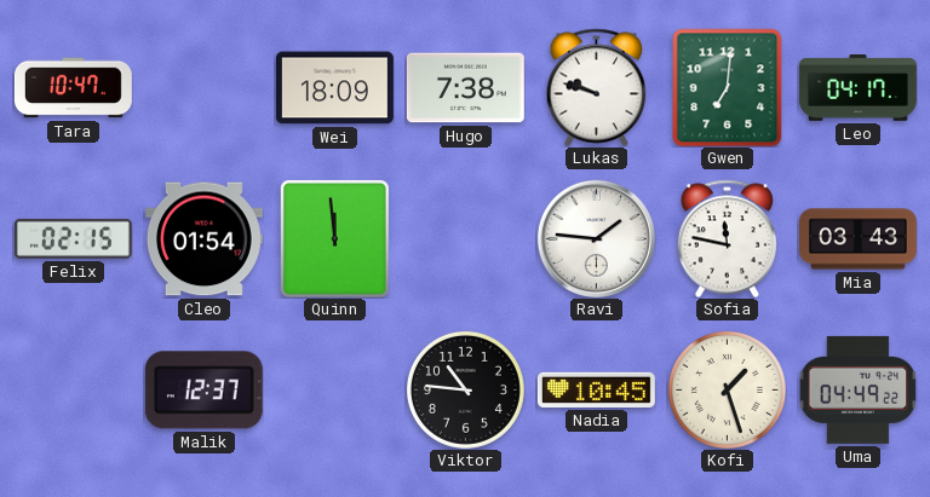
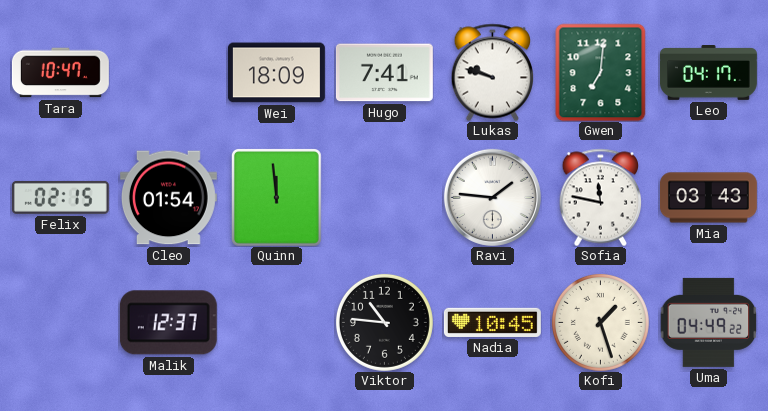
Hugo: 7:38 -> 7:41
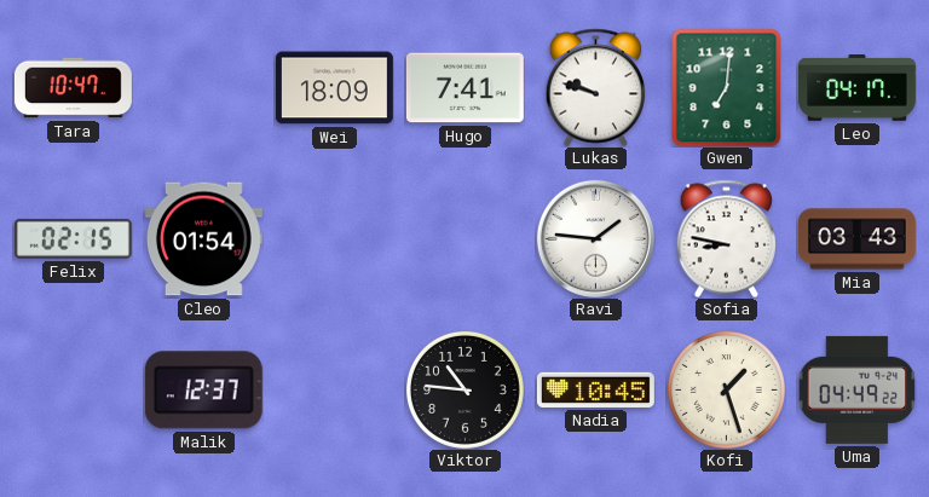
Quinn: 11:59 -> none
Sofia: 11:47 -> 8:47
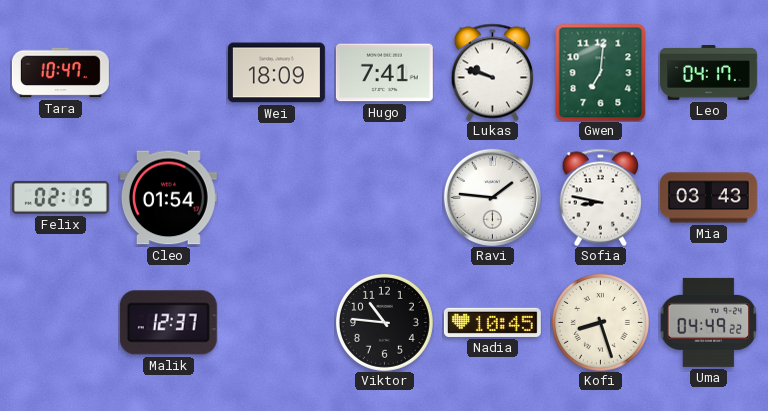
Kofi: 1:27 -> 8:27
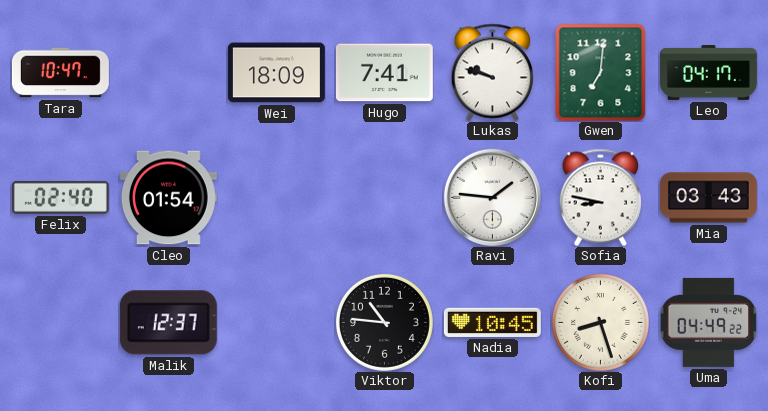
Felix: 02:15 -> 02:40
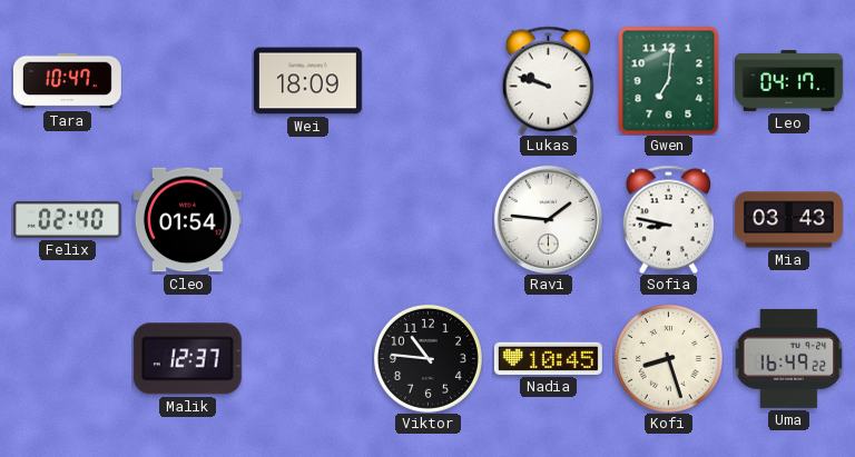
Hugo: 7:41 -> none
Uma: 04:49 -> 16:49
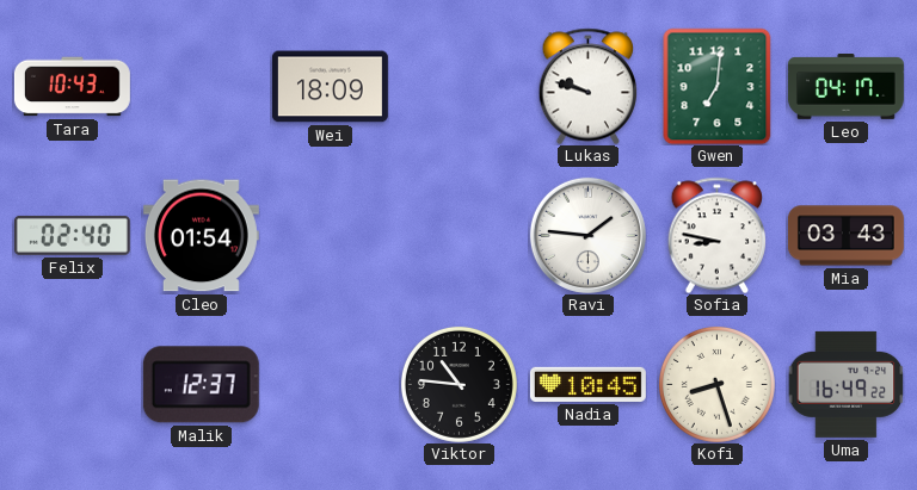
Tara: 10:47 -> 10:43
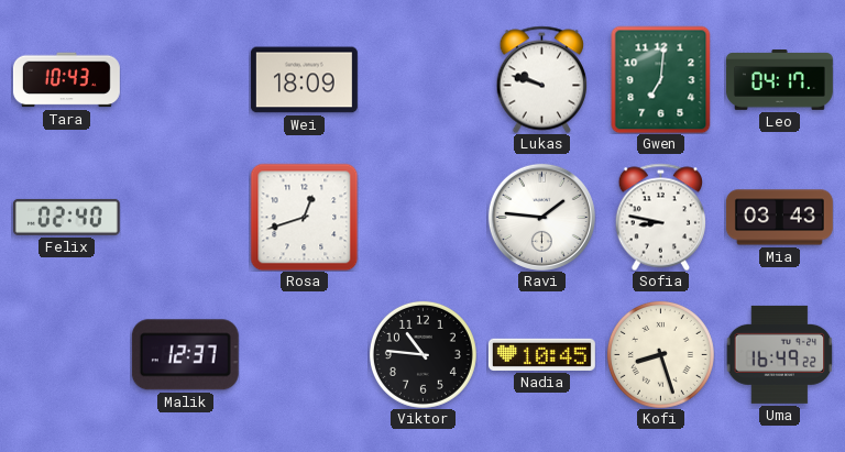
Cleo: 01:54 -> none
Rosa: none -> 12:42
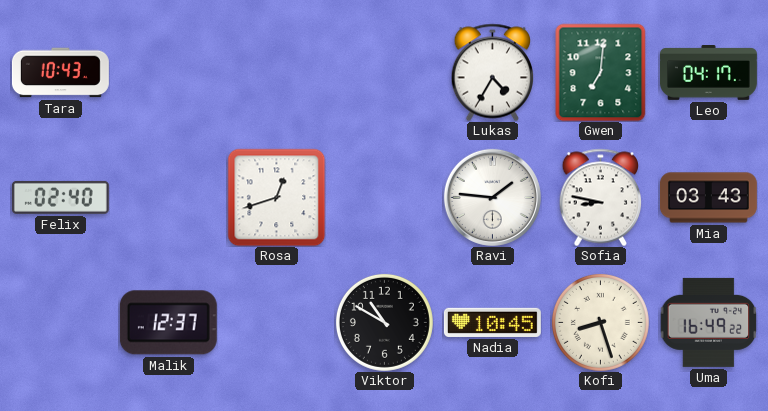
Wei: 18:09 -> none
Lukas: 9:48 -> 4:35
Viktor: 10:46 -> 10:50
